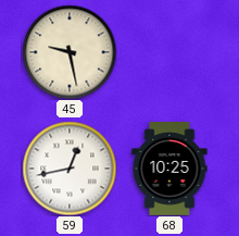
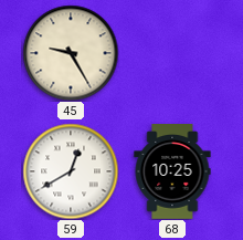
45: 9:28 -> 9:25
59: 12:43 -> 12:40
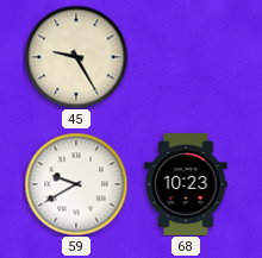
59: 12:40 -> 9:40
68: 10:25 -> 10:23
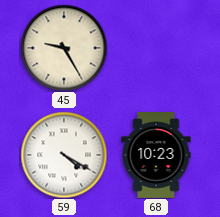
59: 9:40 -> 4:20
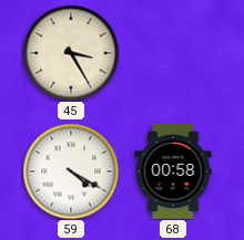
45: 9:25 -> 3:25
68: 10:23 -> 00:58
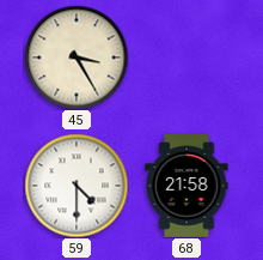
59: 4:20 -> 4:30
68: 00:58 -> 21:58
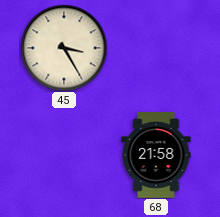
59: 4:30 -> none
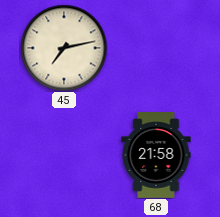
45: 3:25 -> 7:13
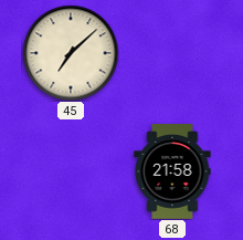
45: 7:13 -> 7:08
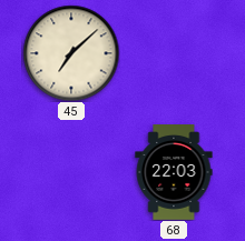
68: 21:58 -> 22:03
